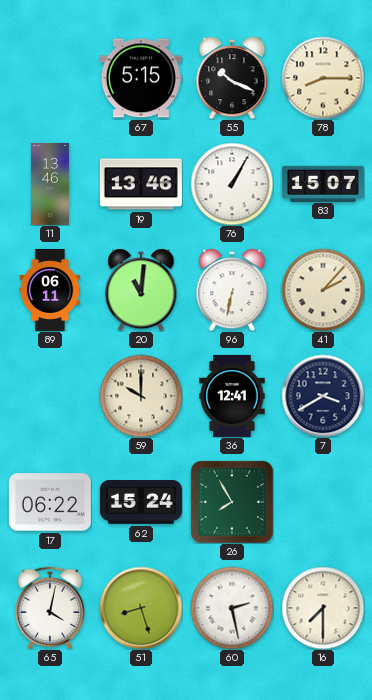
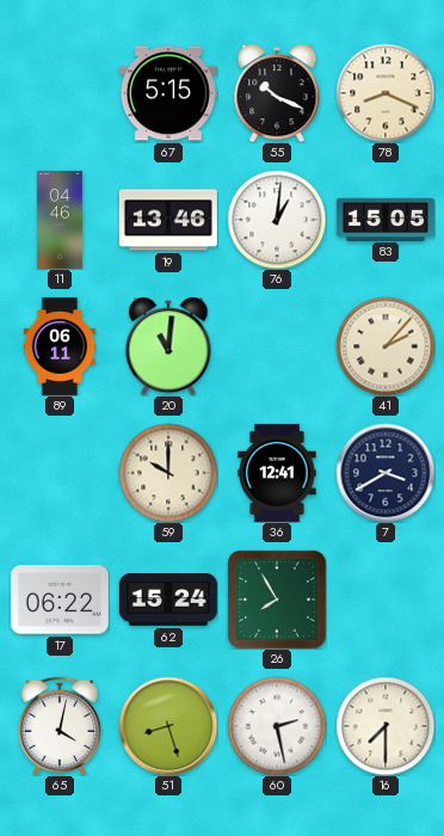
78: 8:15 -> 8:19
11: 13:46 -> 04:46
76: 1:05 -> 1:01
83: 15:07 -> 15:05
96: 6:32 -> none
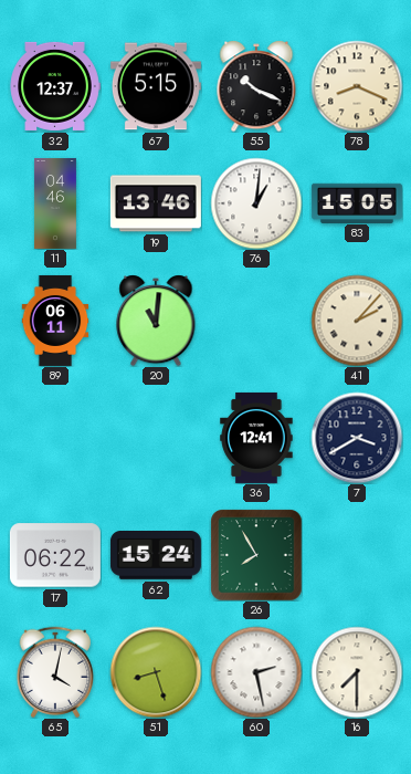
32: none -> 12:37
59: 10:00 -> none
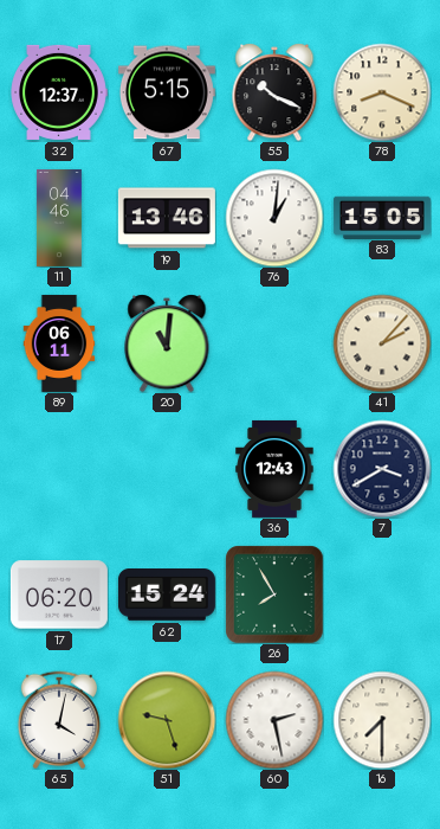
36: 12:41 -> 12:43
17: 06:22 -> 06:20
51: 8:27 -> 9:27
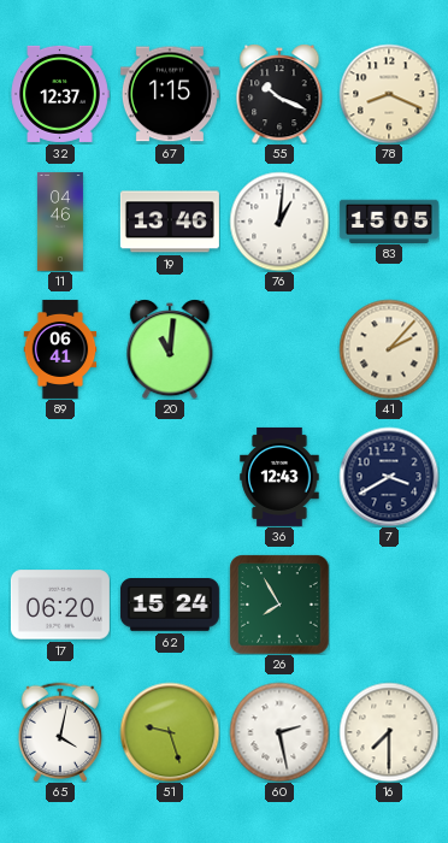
67: 5:15 -> 1:15
89: 06:11 -> 06:41
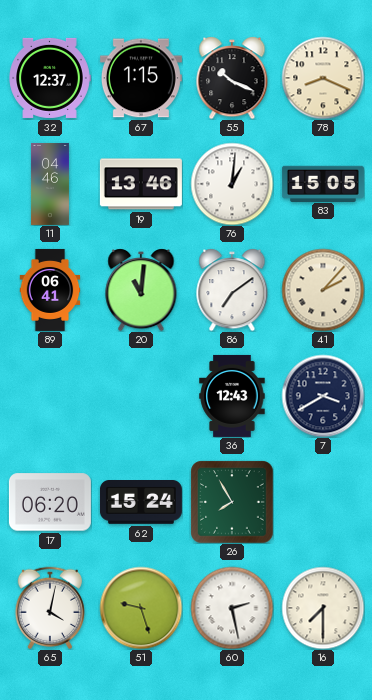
86: none -> 7:09
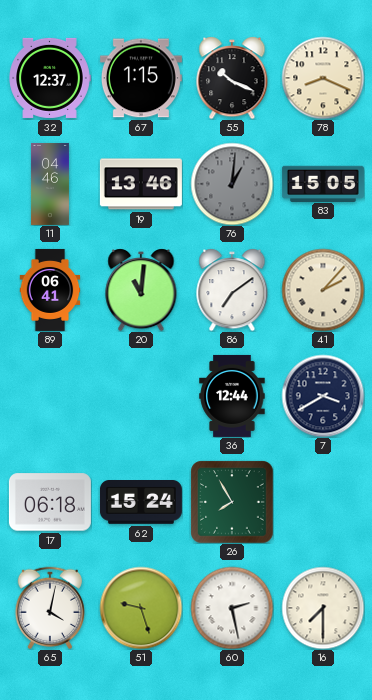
76 dial: white -> grey
36: 12:43 -> 12:44
17: 06:20 -> 06:18
